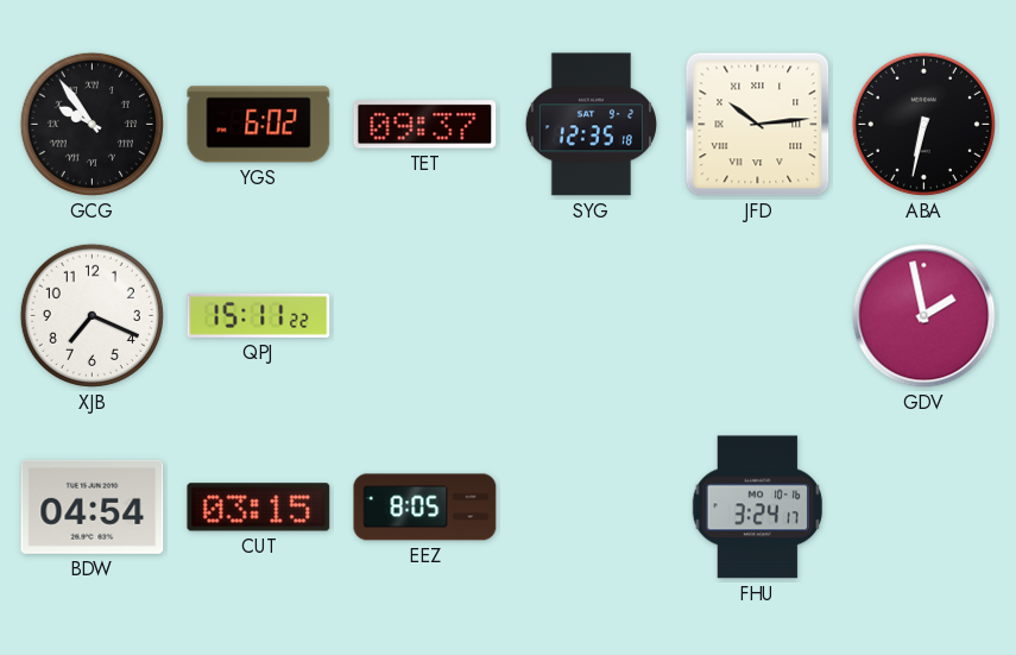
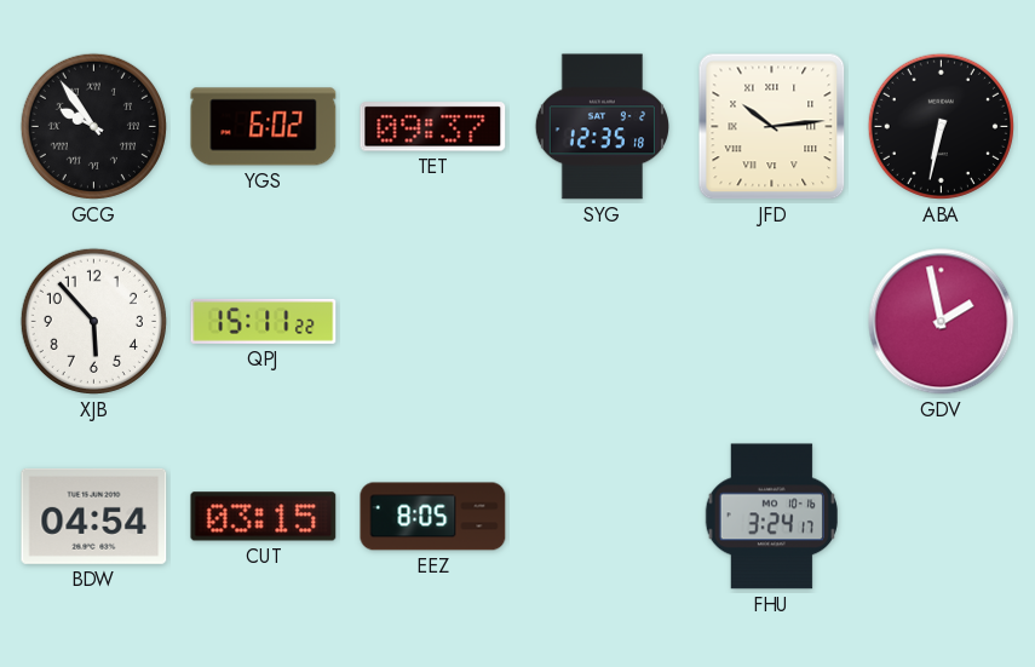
XJB: 7:19 -> 5:53
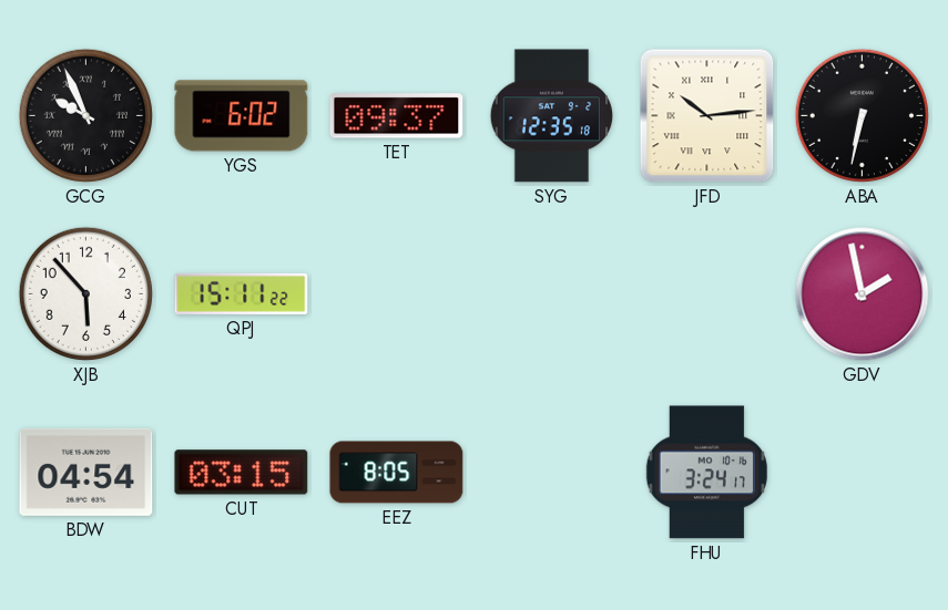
GCG: 9:54 -> 9:56
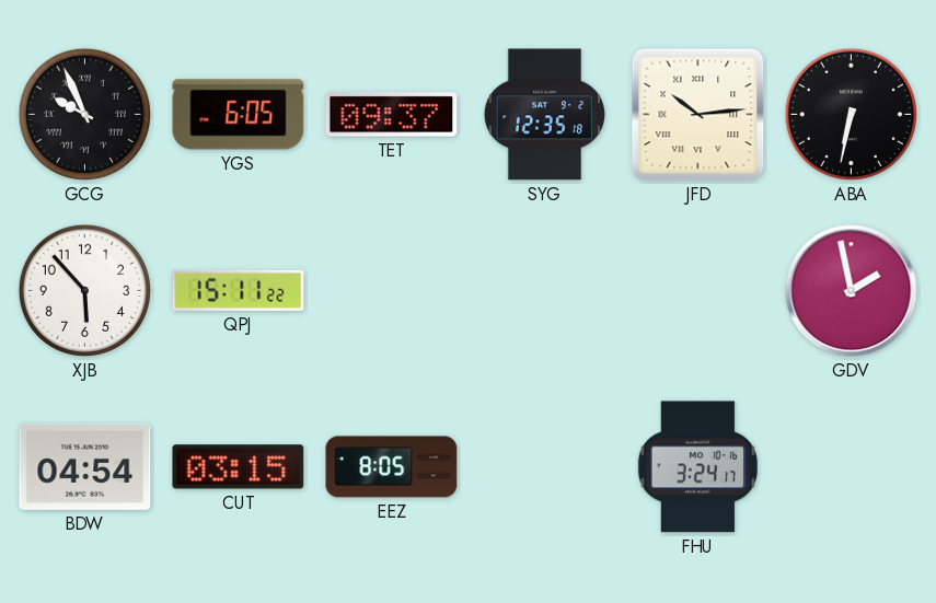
YGS: 6:02 -> 6:05
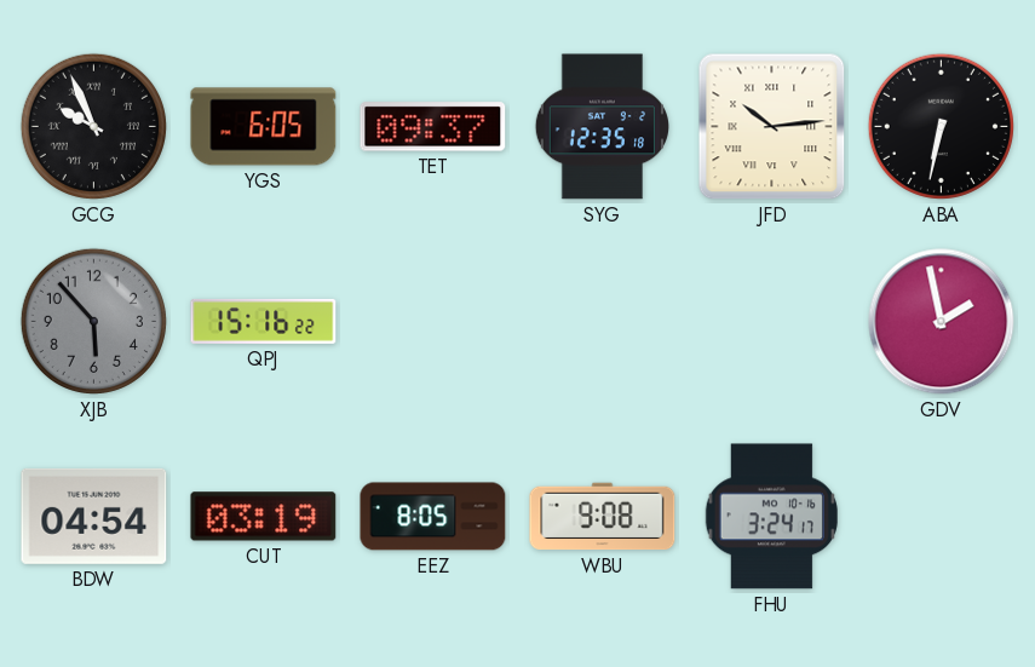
XJB dial: white -> grey
QPJ: 15:11 -> 15:16
CUT: 03:15 -> 03:19
WBU: none -> 9:08
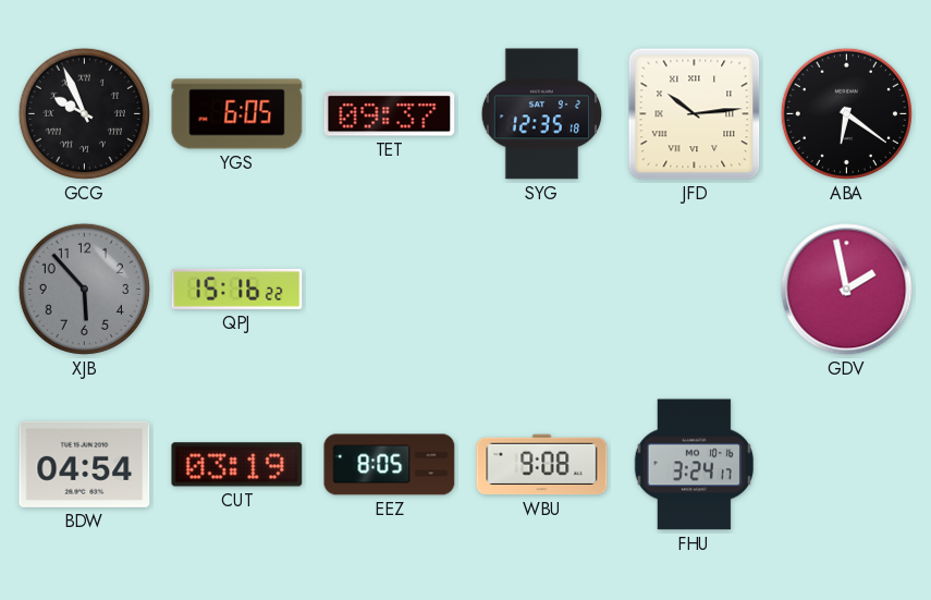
ABA: 6:32 -> 6:21
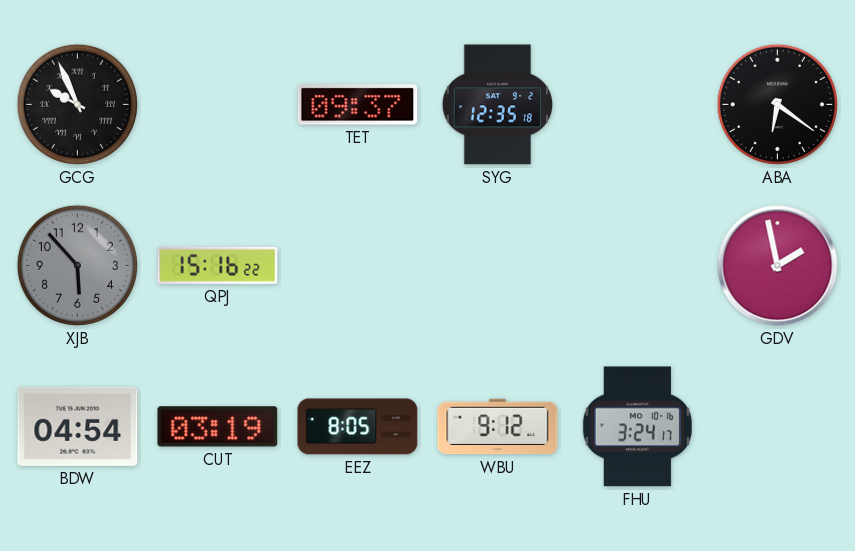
YGS: 6:05 -> none
JFD: 10:14 -> none
WBU: 9:08 -> 9:12
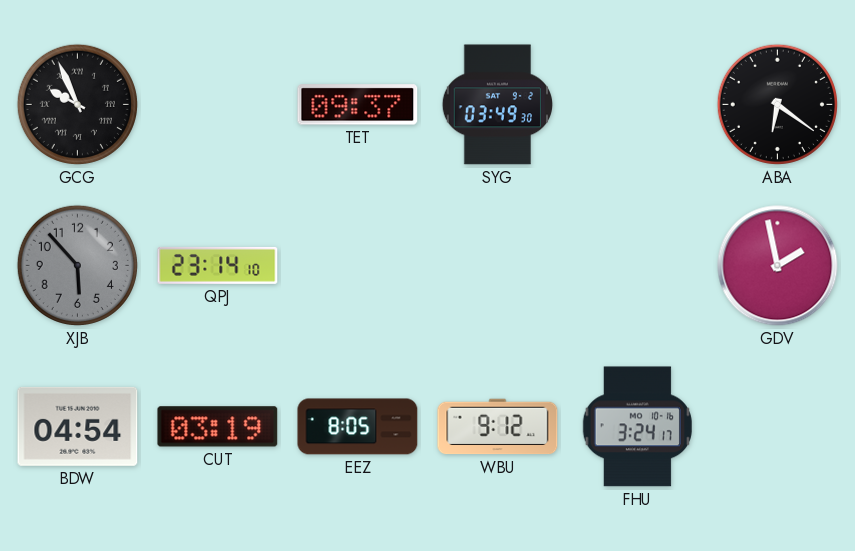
SYG: 12:35 -> 03:49
QPJ: 15:16 -> 23:14
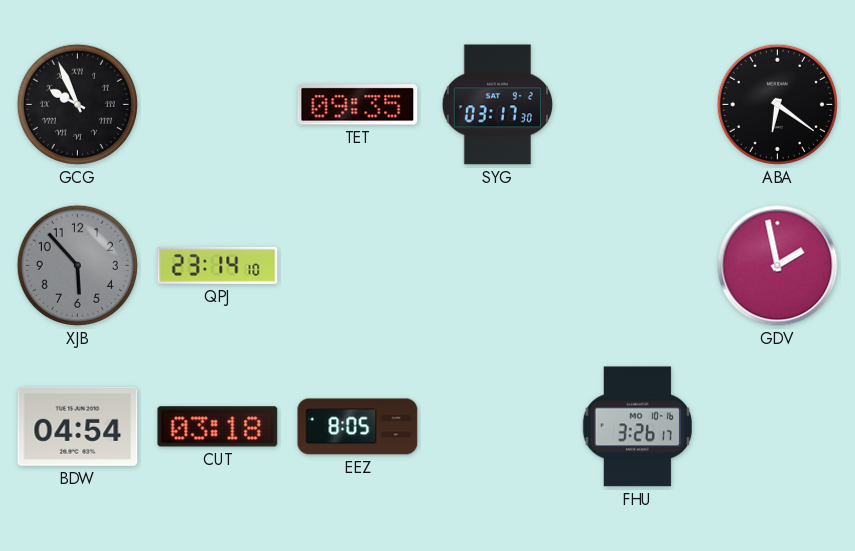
TET: 09:37 -> 09:35
SYG: 03:49 -> 03:17
CUT: 03:19 -> 03:18
WBU: 9:12 -> none
FHU: 3:24 -> 3:26
